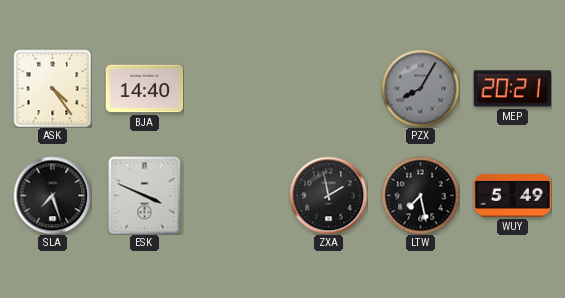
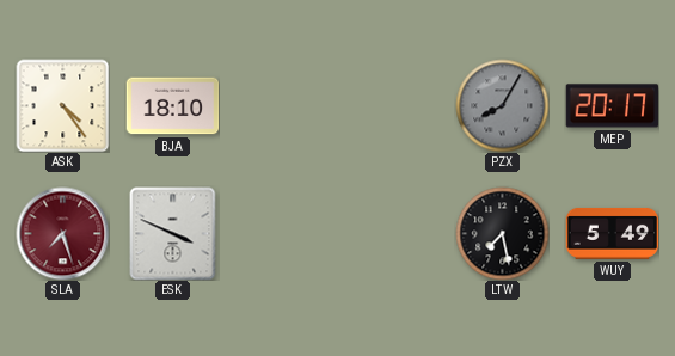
BJA: 14:40 -> 18:10
MEP: 20:21 -> 20:17
SLA dial: black -> burgundy
ZXA: 1:58 -> none
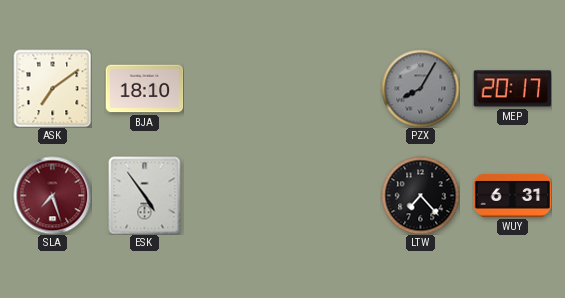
ASK: 4:24 -> 7:09
ESK: 3:49 -> 4:54
LTW: 7:28 -> 7:23
WUY: 5:49 -> 6:31
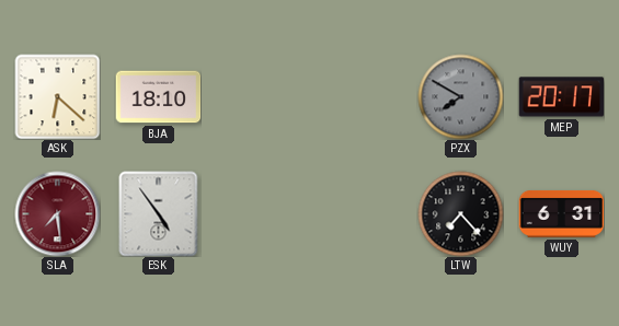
ASK: 7:09 -> 6:22
PZX: 8:05 -> 7:50
SLA: 7:27 -> 7:29
